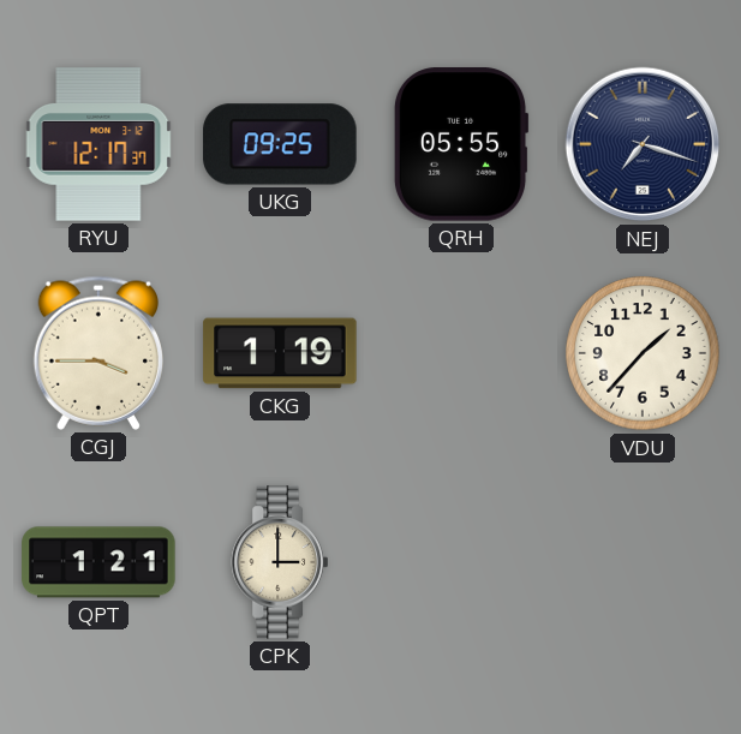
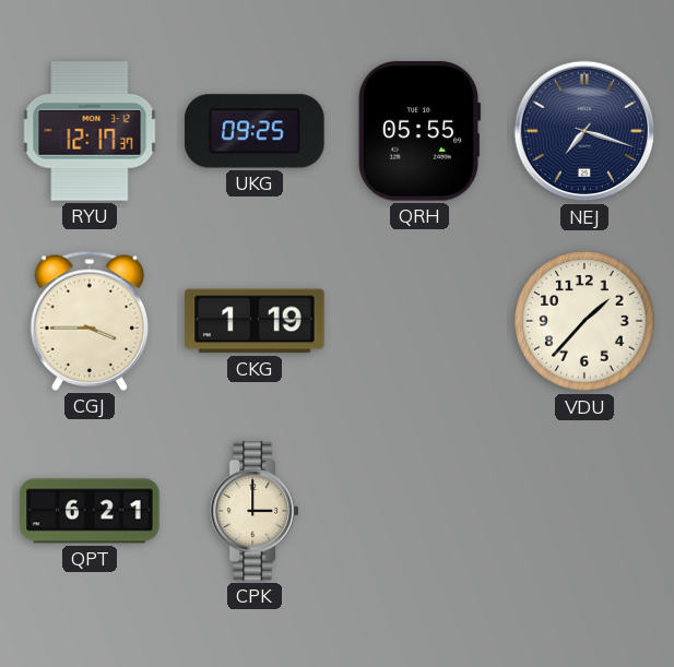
QPT: 1:21 -> 6:21
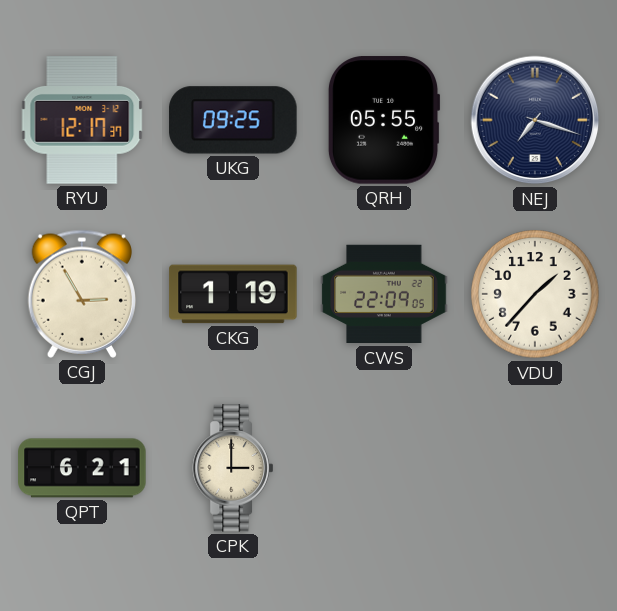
CGJ: 3:45 -> 2:55
CWS: none -> 22:09
